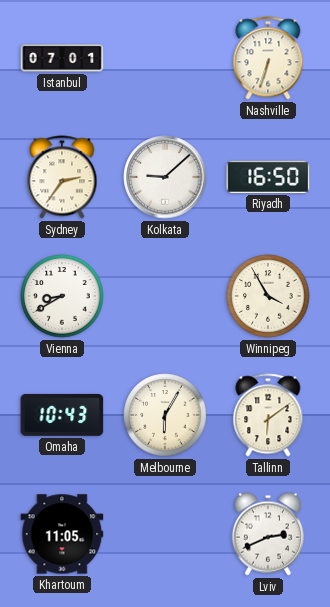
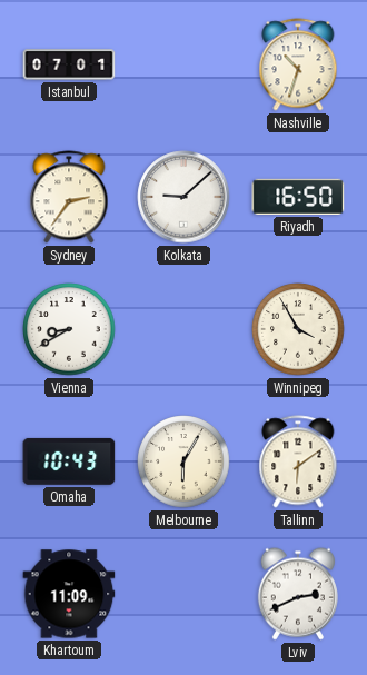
Nashville: 6:33 -> 10:33
Khartoum: 11:05 -> 11:09
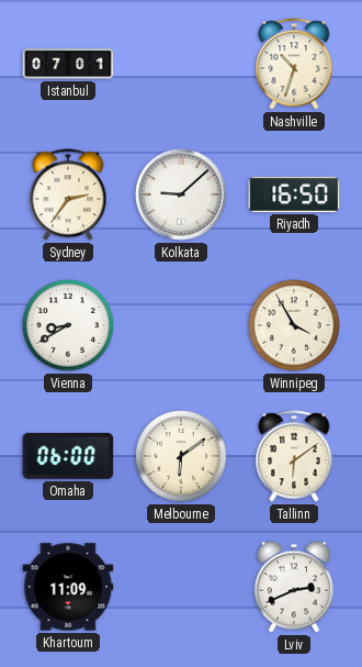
Omaha: 10:43 -> 06:00
Melbourne: 6:05 -> 6:09
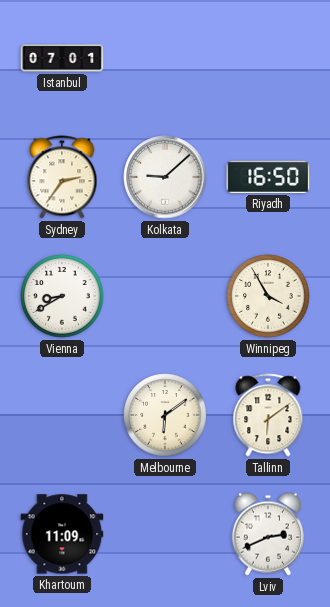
Nashville: 10:33 -> none
Omaha: 06:00 -> none
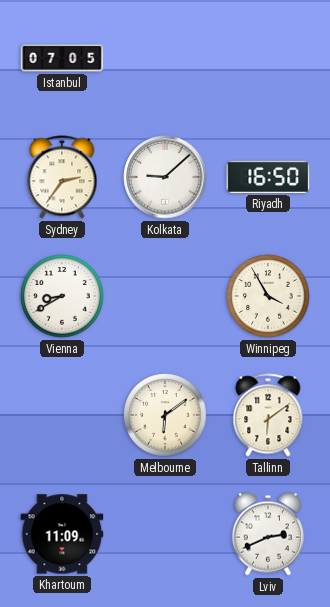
Istanbul: 07:01 -> 07:05
